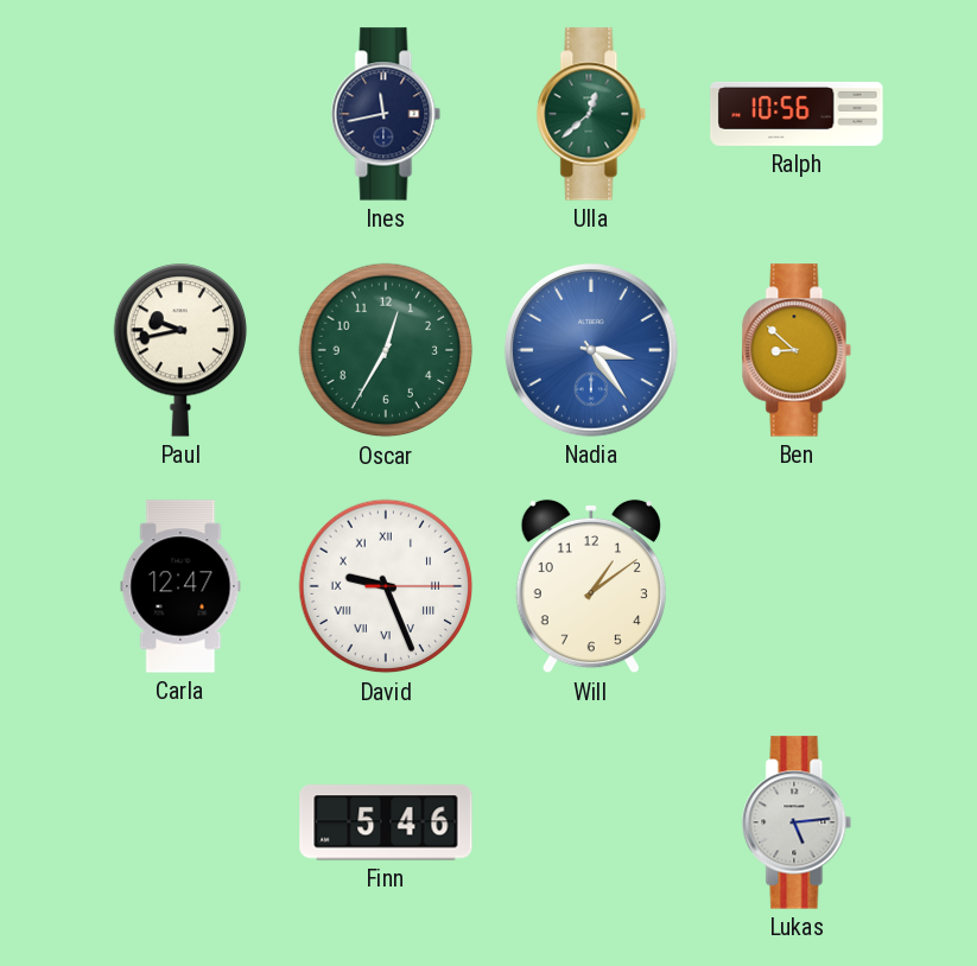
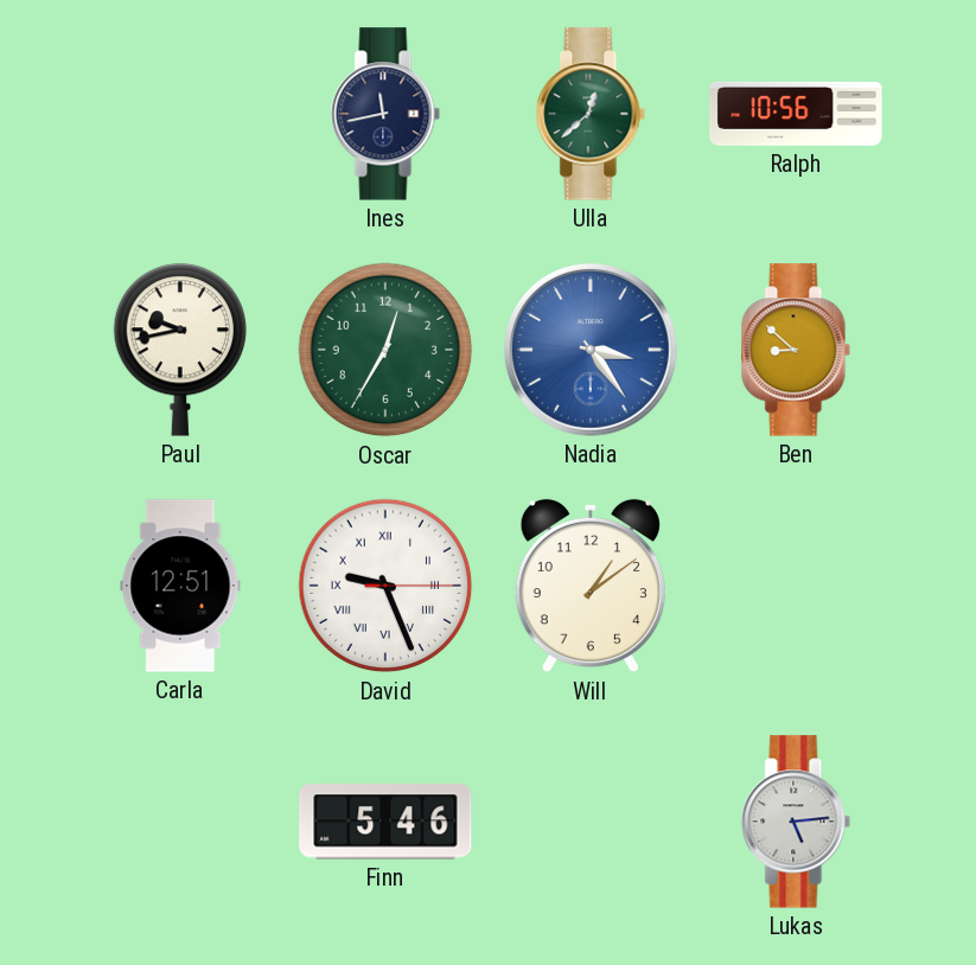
Carla: 12:47 -> 12:51
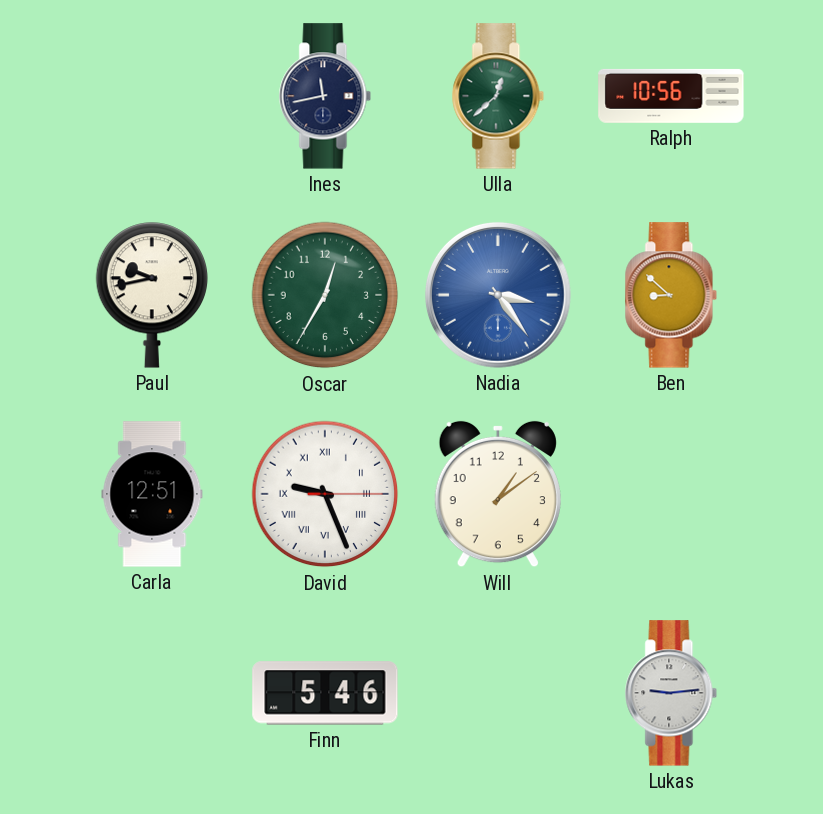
Lukas: 5:14 -> 9:14
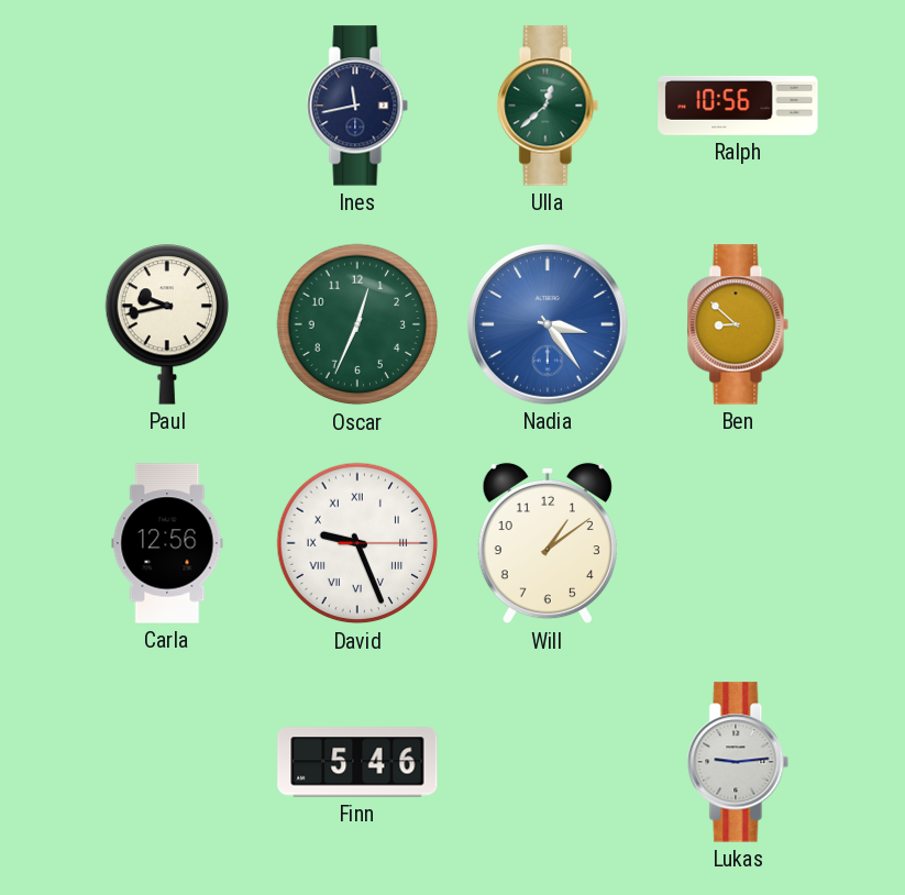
Oscar: 12:35 -> 12:34
Carla: 12:51 -> 12:56
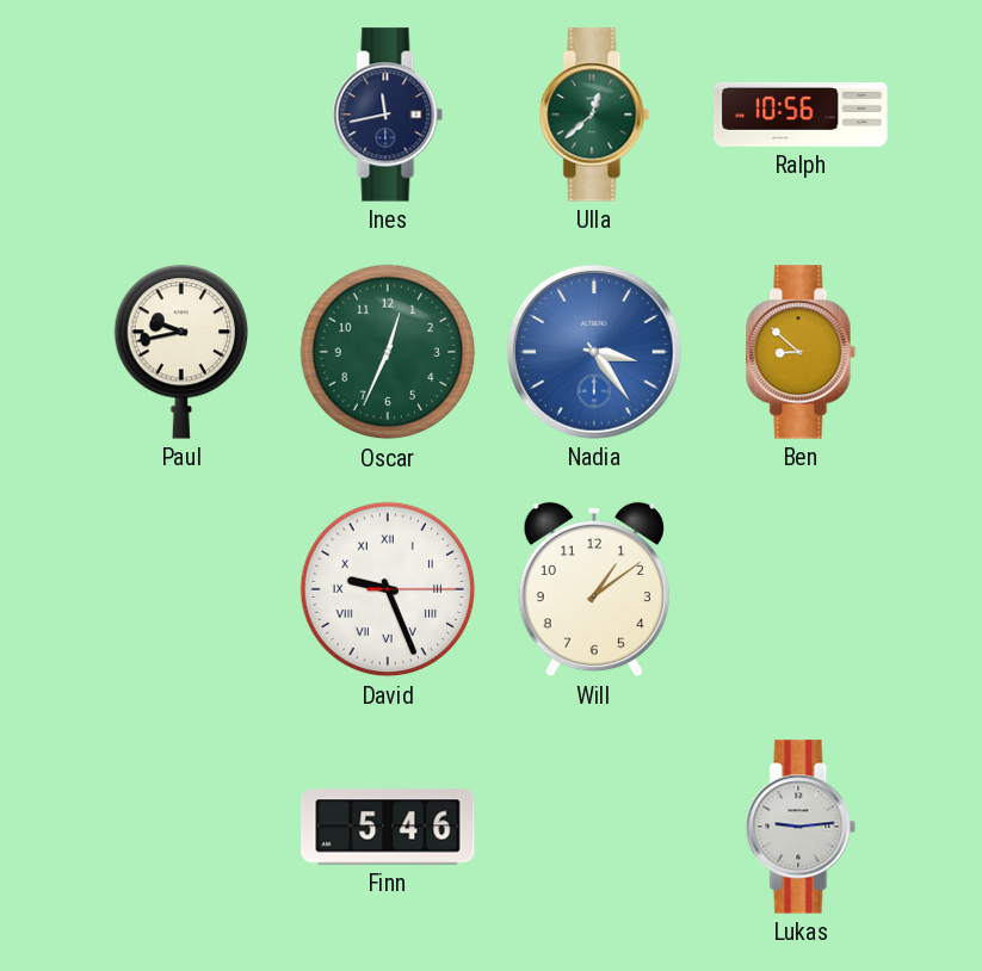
Carla: 12:56 -> none
